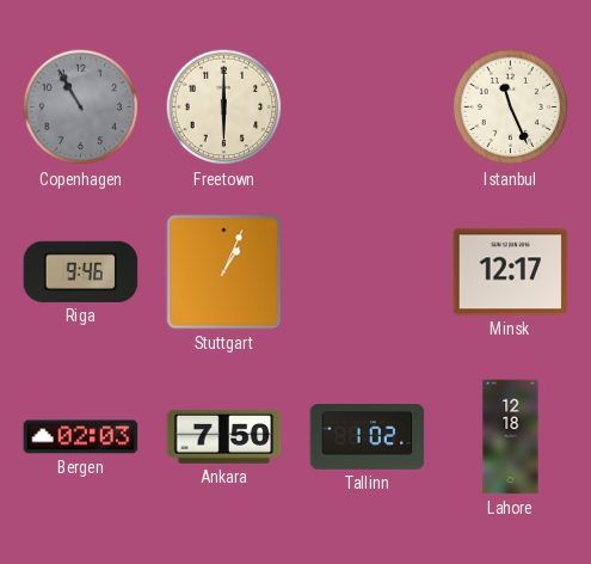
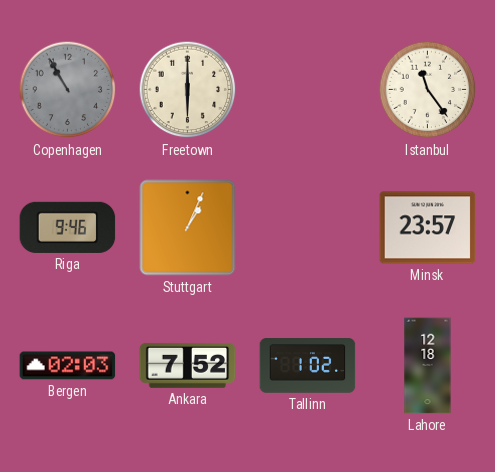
Istanbul: 11:26 -> 11:24
Minsk: 12:17 -> 23:57
Ankara: 7:50 -> 7:52
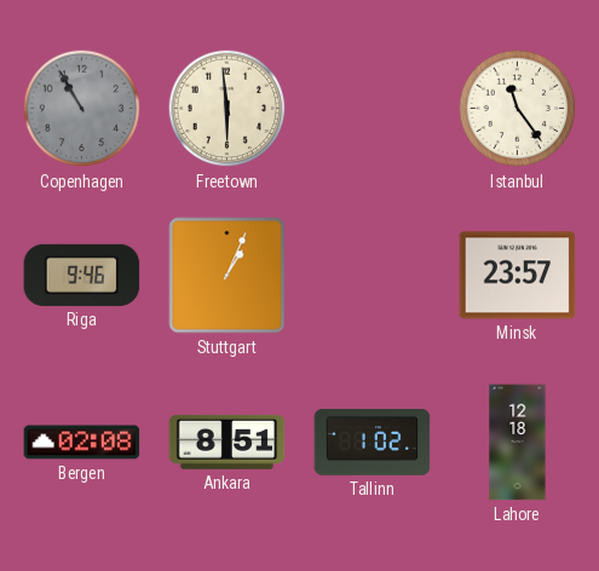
Freetown: 6:00 -> 5:59
Bergen: 02:03 -> 02:08
Ankara: 7:52 -> 8:51
